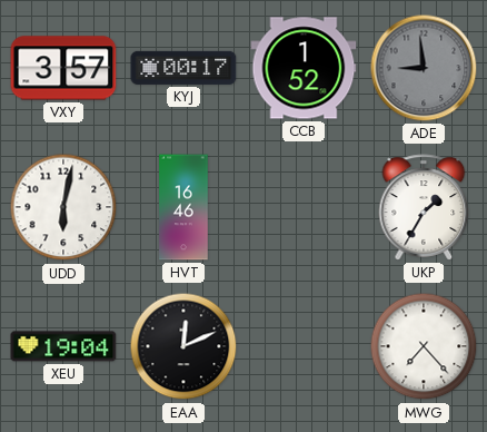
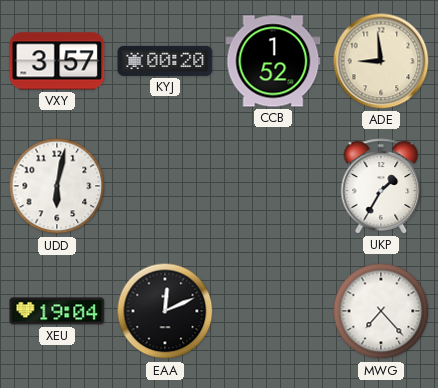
KYJ: 00:17 -> 00:20
ADE dial: grey -> cream
HVT: 16:46 -> none
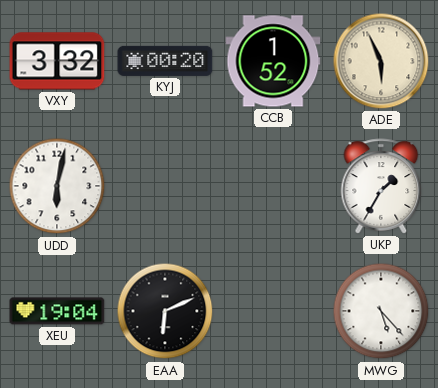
VXY: 3:57 -> 3:32
ADE: 8:59 -> 5:56
EAA: 12:11 -> 6:11
MWG: 7:23 -> 5:23
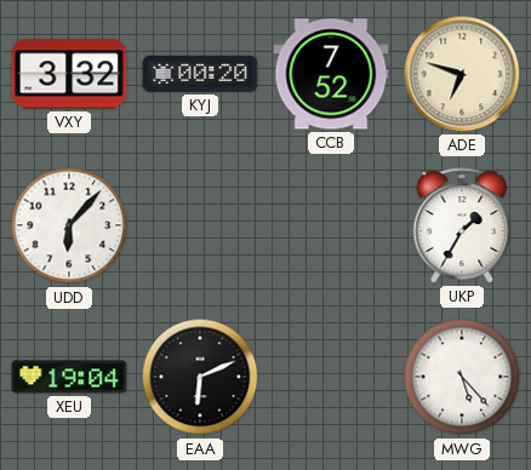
CCB: 1:52 -> 7:52
ADE: 5:56 -> 6:48
UDD: 6:02 -> 6:07
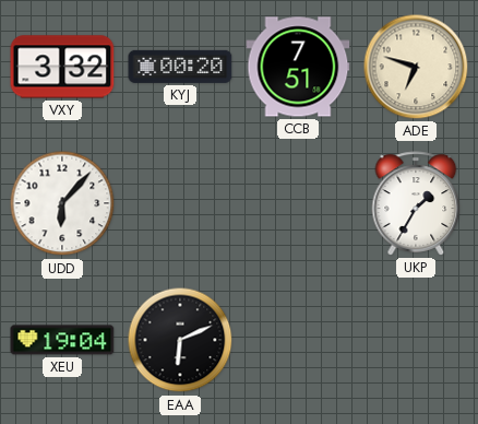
CCB: 7:52 -> 7:51
MWG: 5:23 -> none
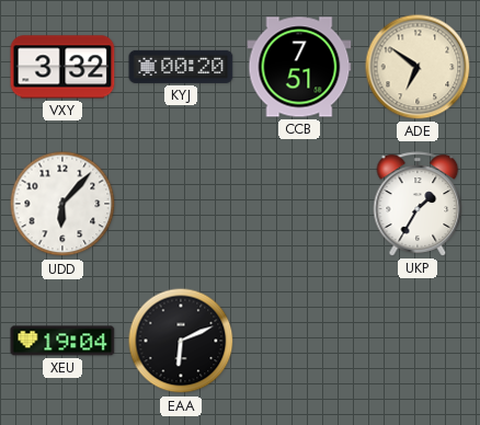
ADE: 6:48 -> 6:51
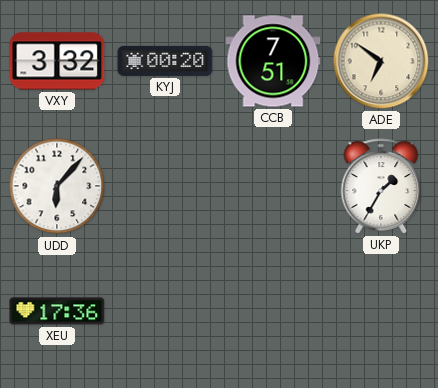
XEU: 19:04 -> 17:36
EAA: 6:11 -> none
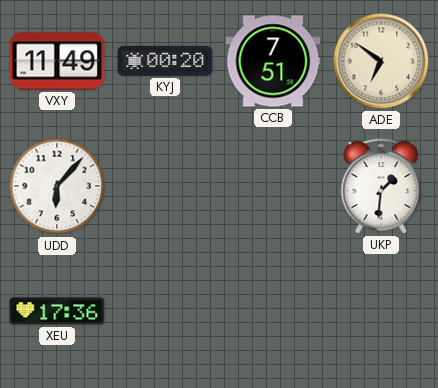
VXY: 3:32 -> 11:49
UKP: 1:35 -> 1:31
